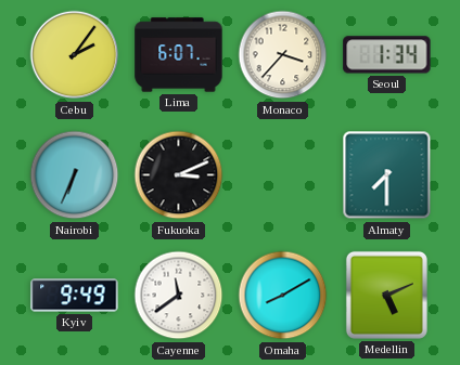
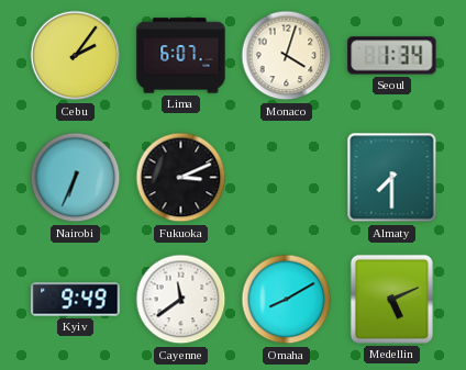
Monaco: 3:37 -> 4:03
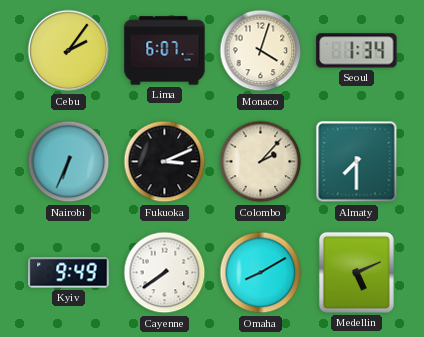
Colombo: none -> 2:07
Cayenne: 11:39 -> 7:39
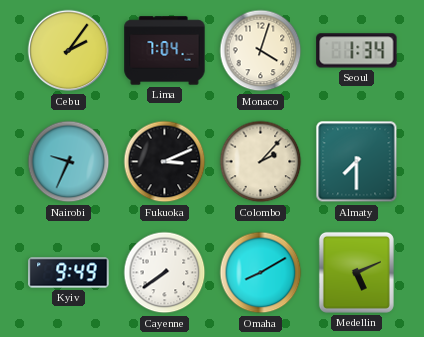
Lima: 6:07 -> 7:04
Nairobi: 6:34 -> 9:34
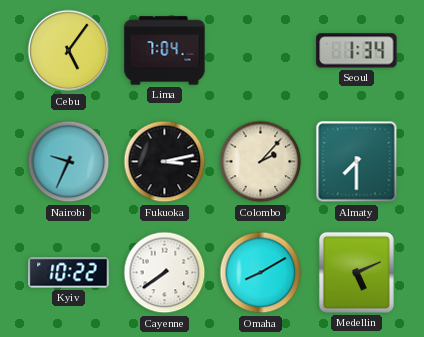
Cebu: 2:06 -> 5:06
Monaco: 4:03 -> none
Fukuoka: 3:11 -> 3:13
Kyiv: 9:49 -> 10:22
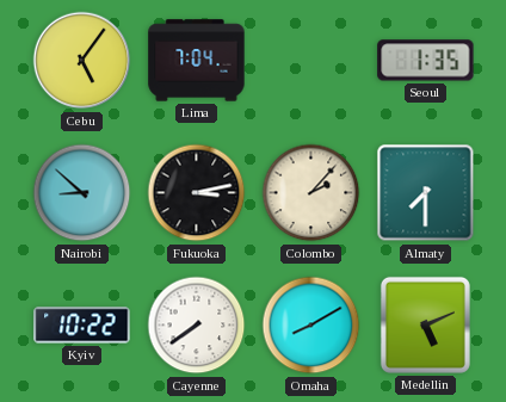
Seoul: 1:34 -> 1:35
Nairobi: 9:34 -> 8:52
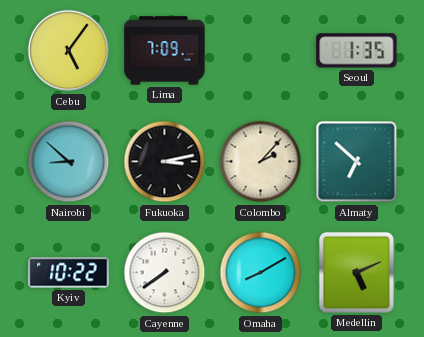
Lima: 7:04 -> 7:09
Almaty: 7:30 -> 6:52
